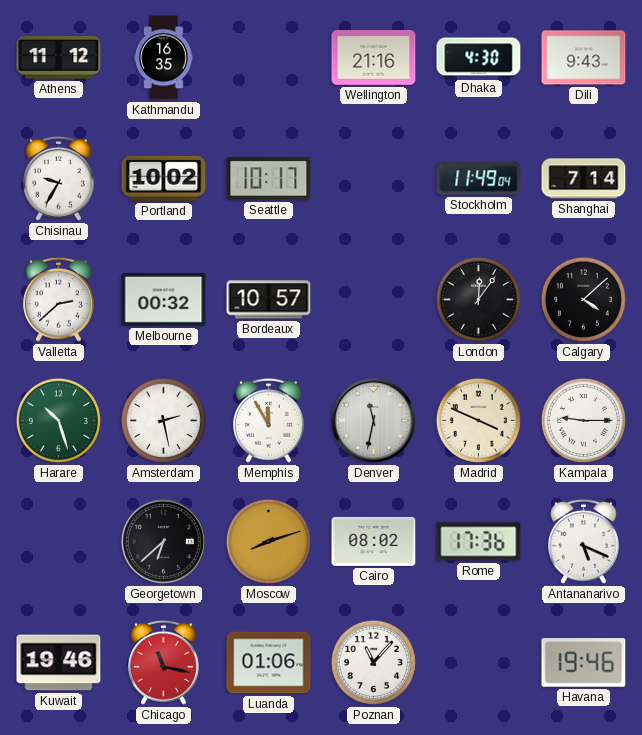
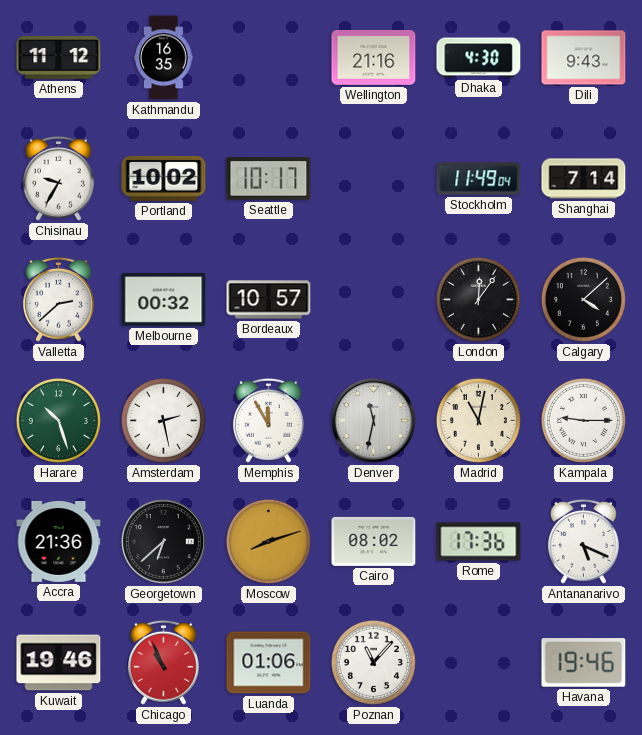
Madrid: 3:49 -> 11:02
Accra: none -> 21:36
Chicago: 11:17 -> 10:56
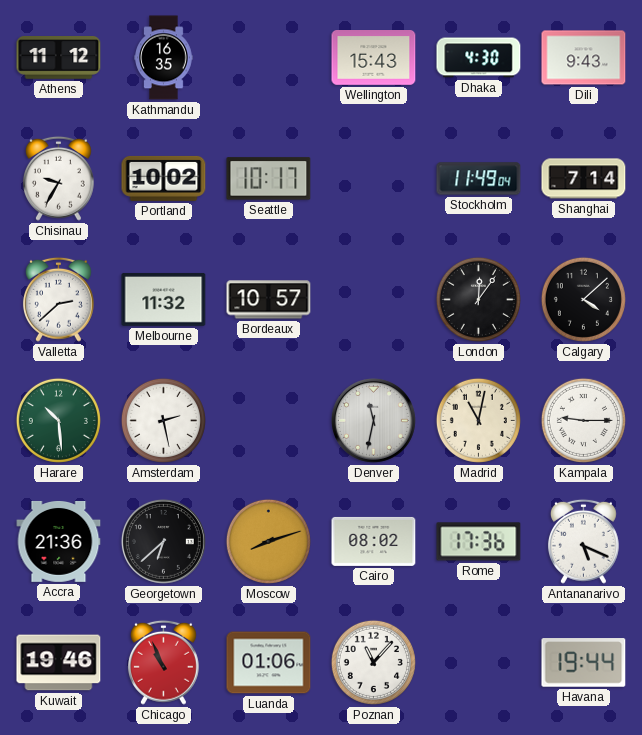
Wellington: 21:16 -> 15:43
Melbourne: 00:32 -> 11:32
Harare: 10:27 -> 10:29
Memphis: 11:55 -> none
Havana: 19:46 -> 19:44
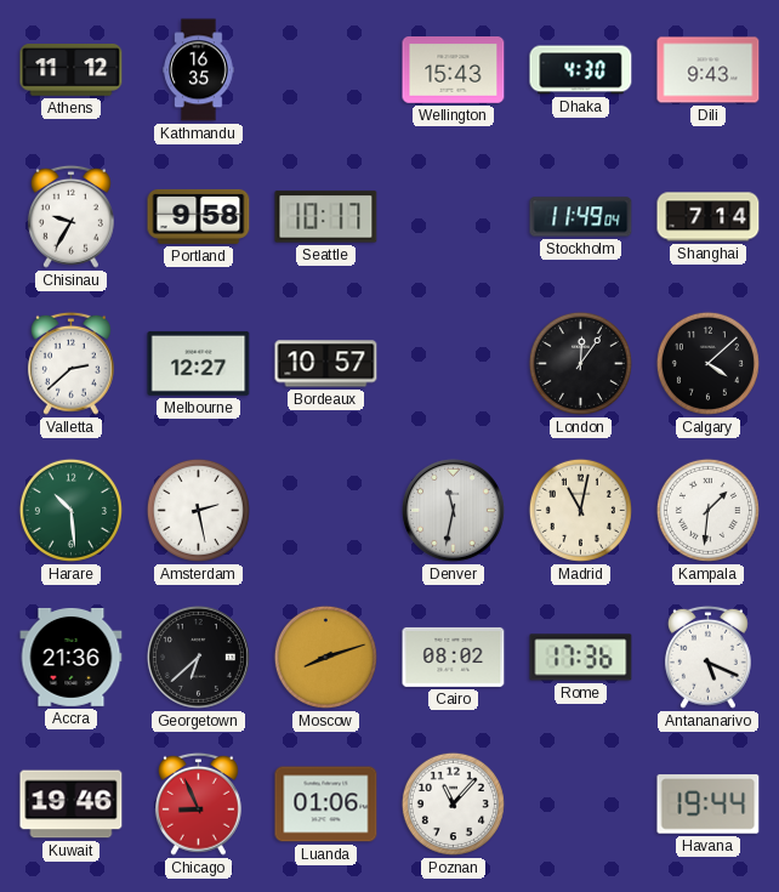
Portland: 10:02 -> 9:58
Melbourne: 11:32 -> 12:27
Kampala: 9:15 -> 1:31
Chicago: 10:56 -> 8:56
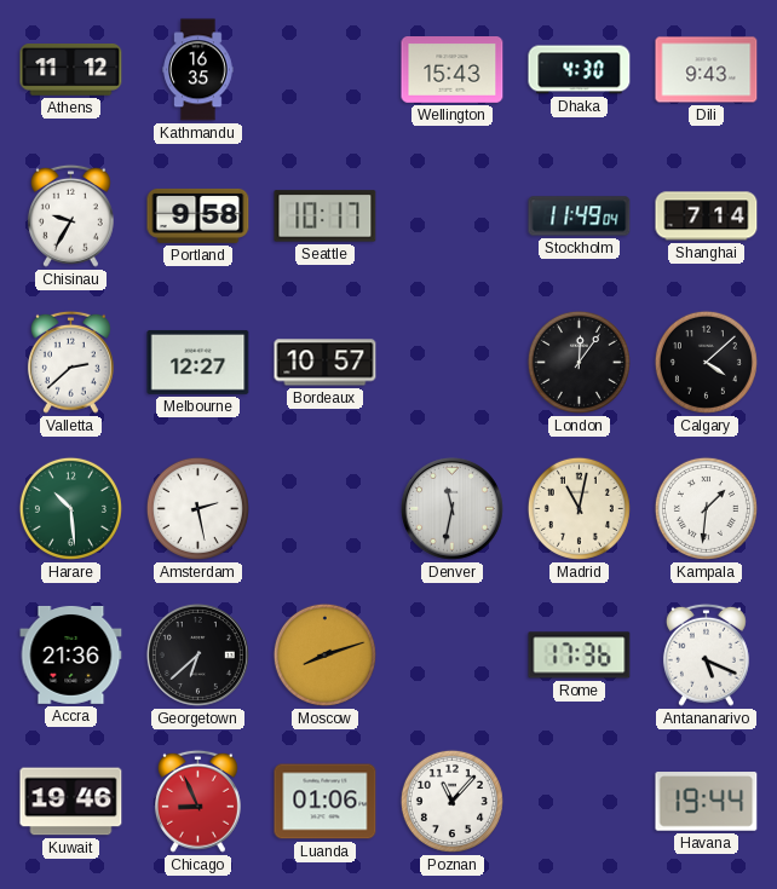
Cairo: 08:02 -> none
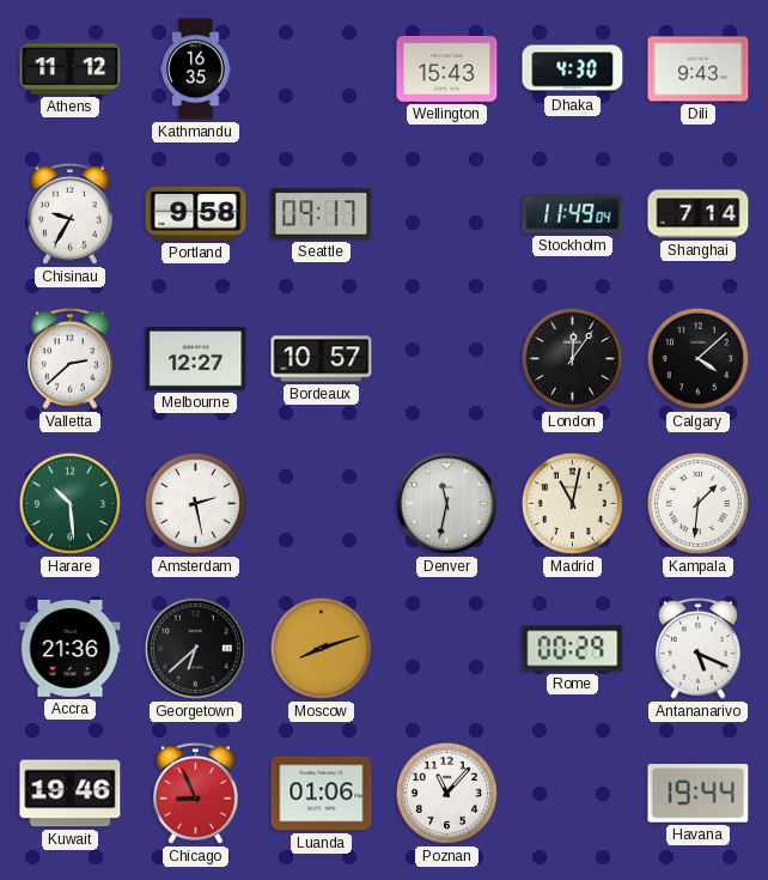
Seattle: 10:17 -> 09:17
Rome: 17:36 -> 00:29
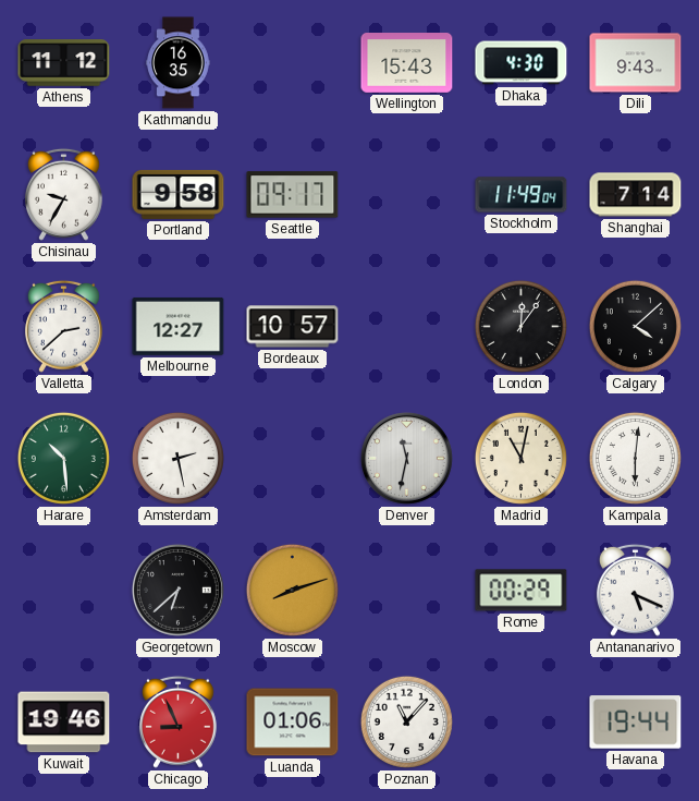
Kampala: 1:31 -> 6:01
Accra: 21:36 -> none
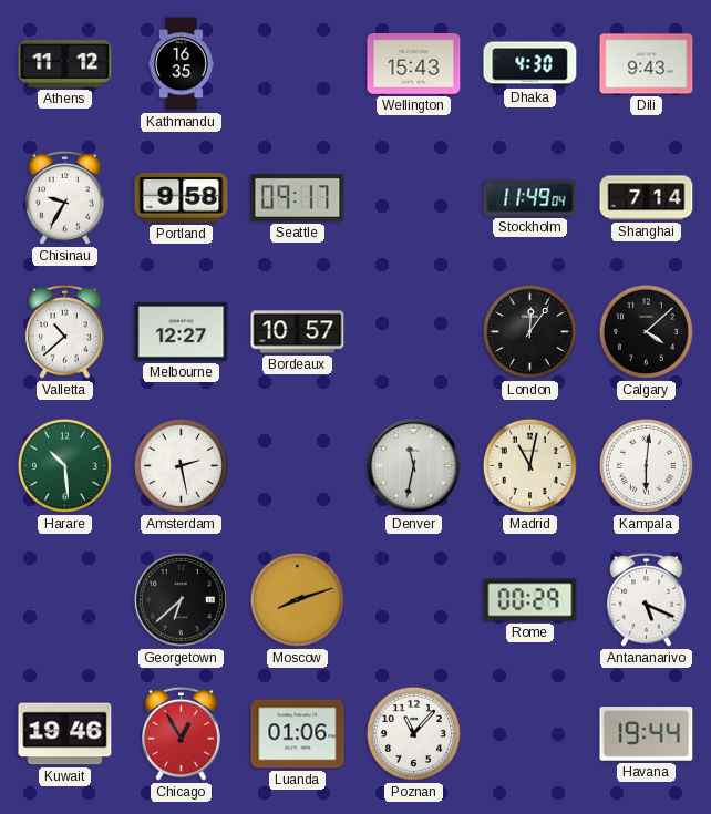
Valletta: 2:38 -> 10:38
Chicago: 8:56 -> 12:55
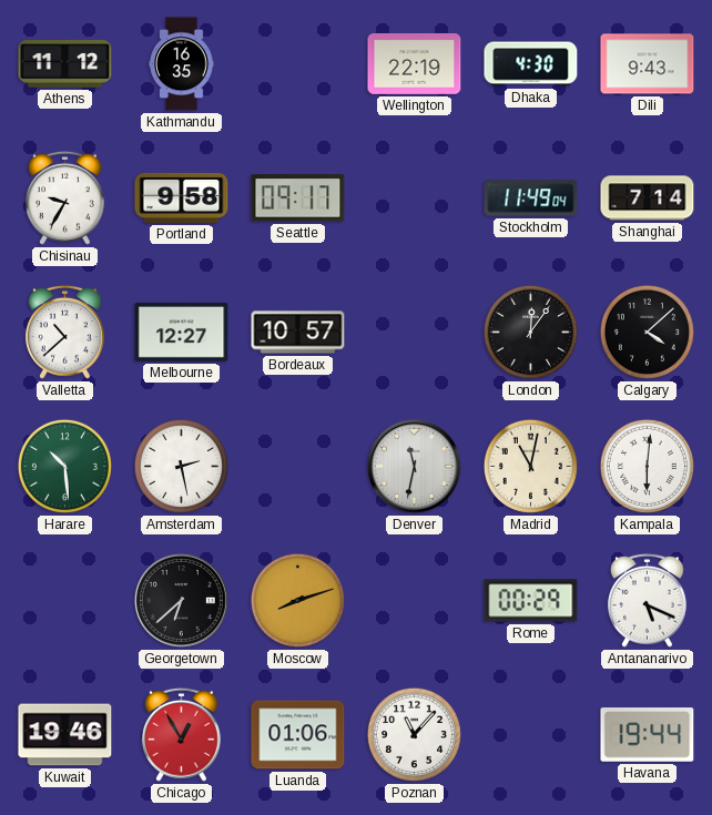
Wellington: 15:43 -> 22:19
